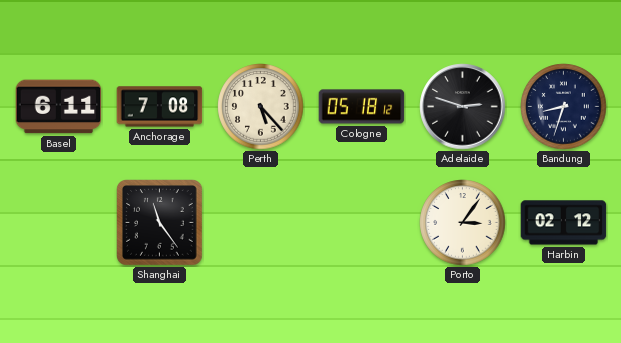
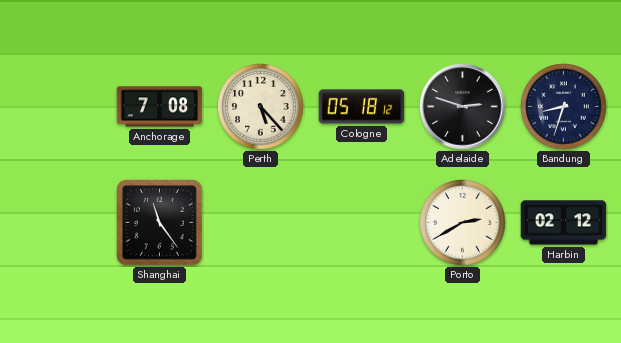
Basel: 6:11 -> none
Porto: 3:06 -> 2:40
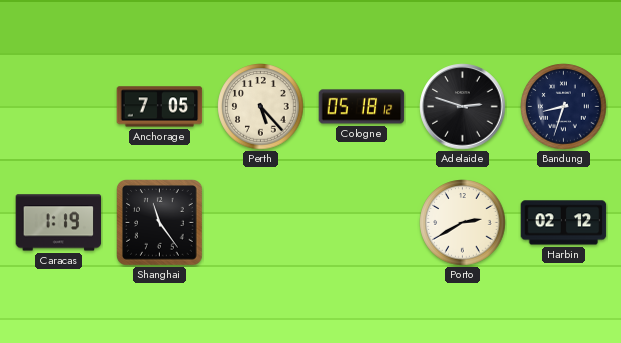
Anchorage: 7:08 -> 7:05
Caracas: none -> 1:19
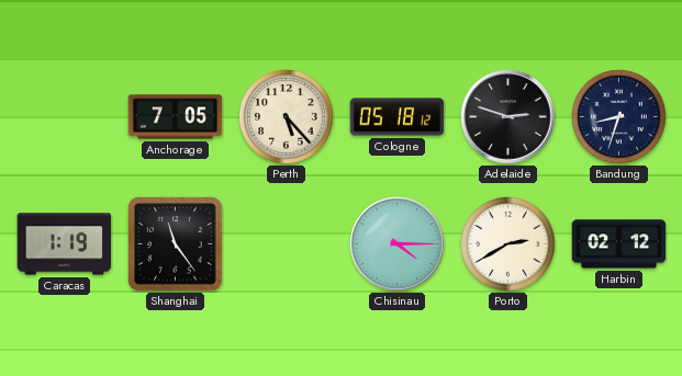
Chisinau: none -> 4:15
